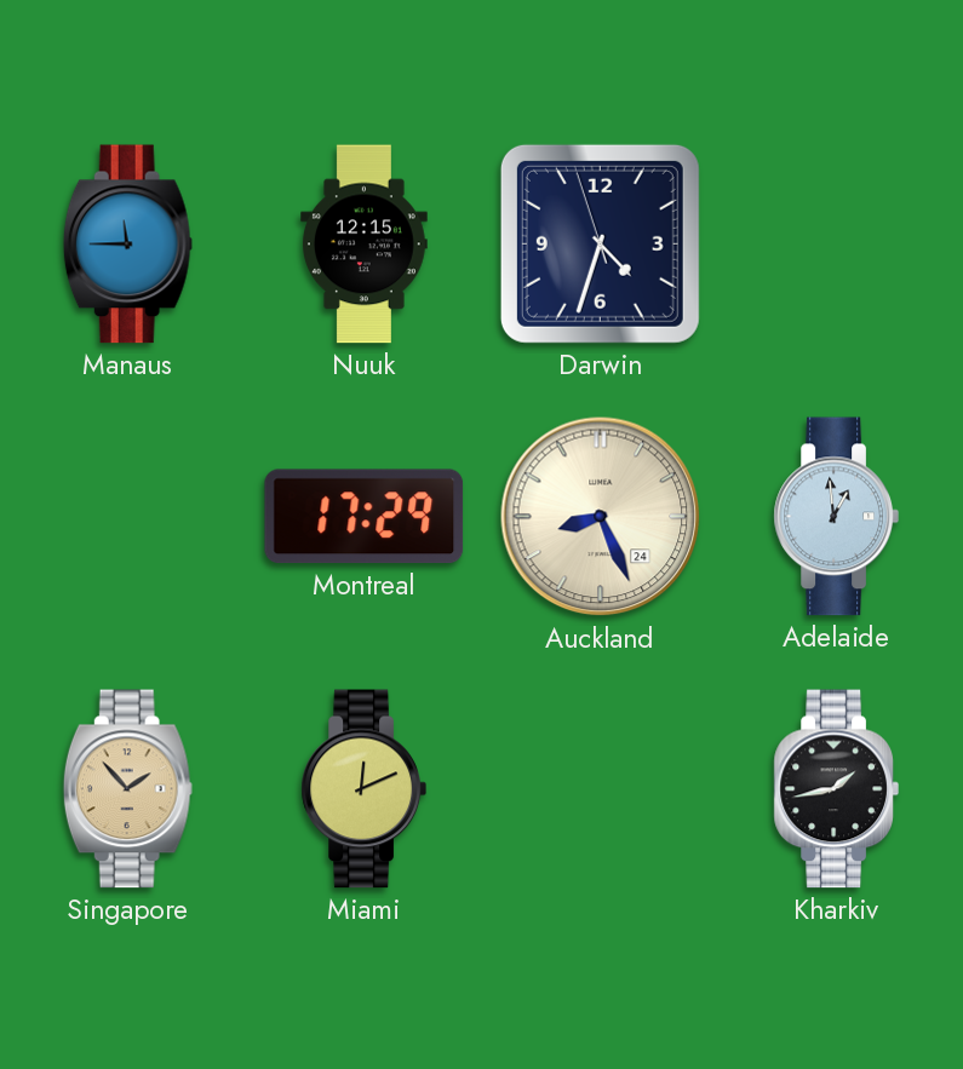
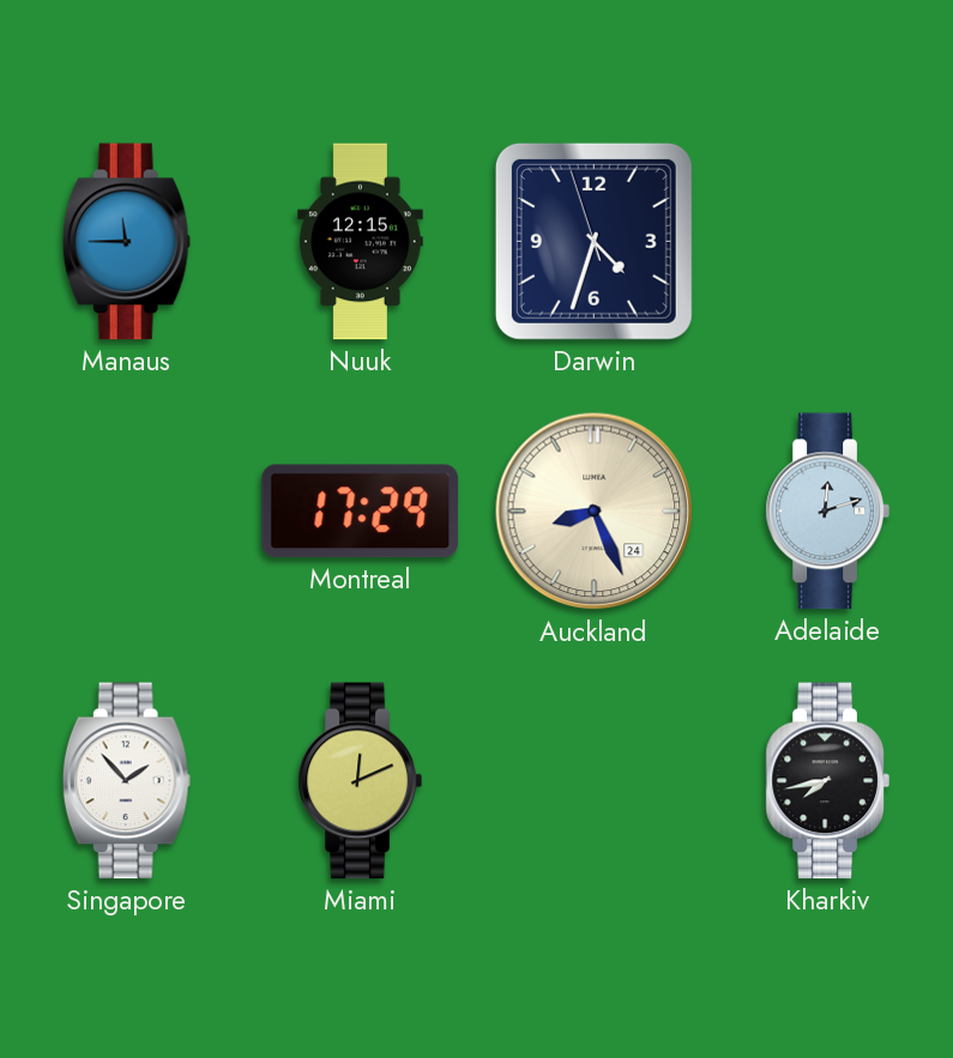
Adelaide: 12:59 -> 12:12
Singapore dial: champagne -> white
Kharkiv: 1:43 -> 7:43
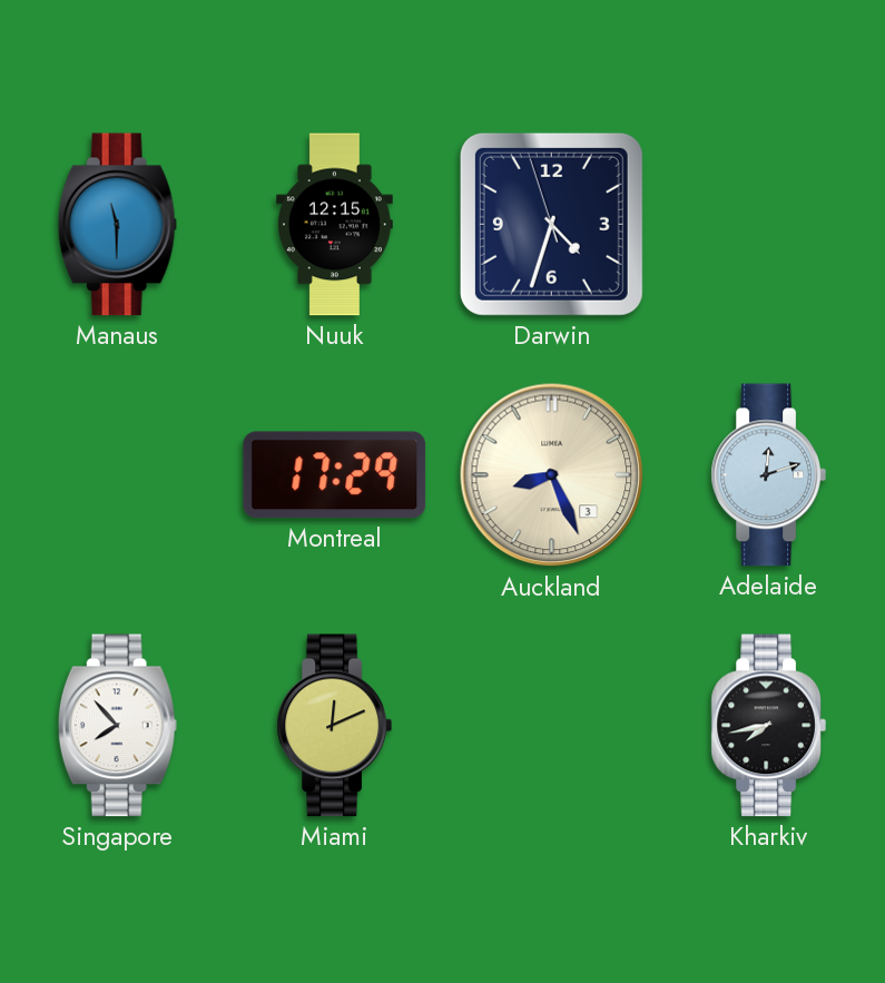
Manaus: 11:45 -> 11:30
Auckland date: 24 -> 3
Singapore: 1:53 -> 7:53
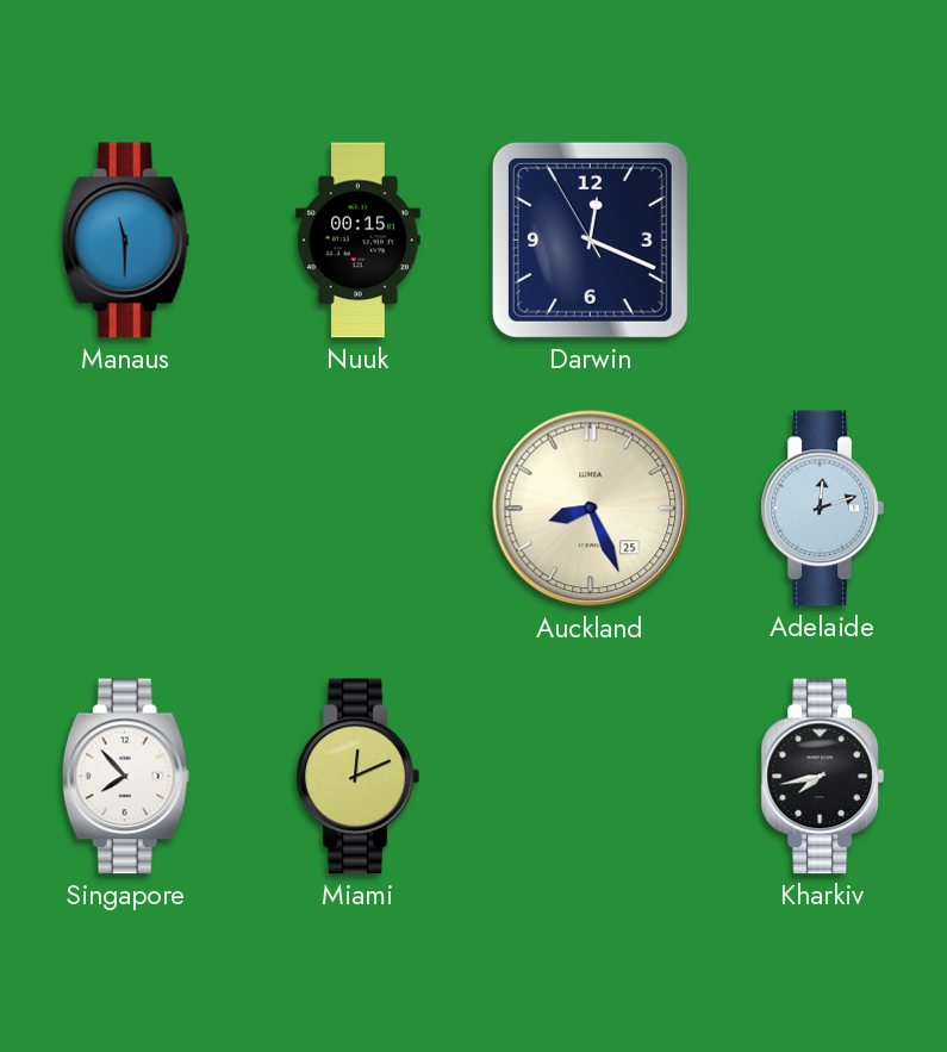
Nuuk: 12:15 -> 00:15
Darwin: 4:32 -> 12:18
Montreal: 17:29 -> none
Auckland date: 3 -> 25
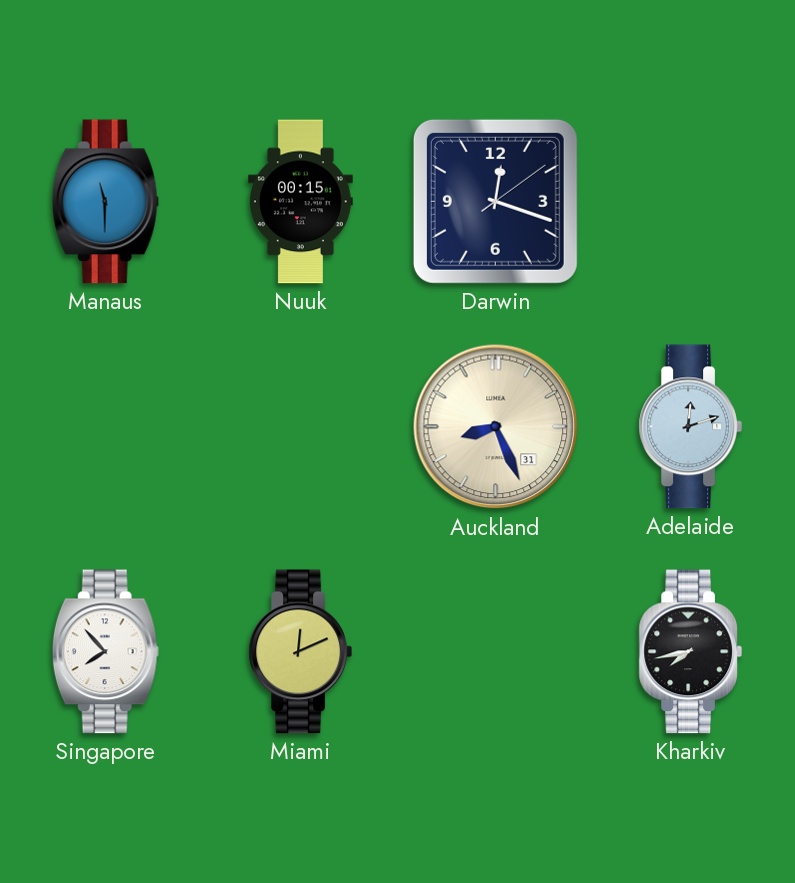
Darwin: 12:18:55 -> 12:18:09
Auckland date: 25 -> 31
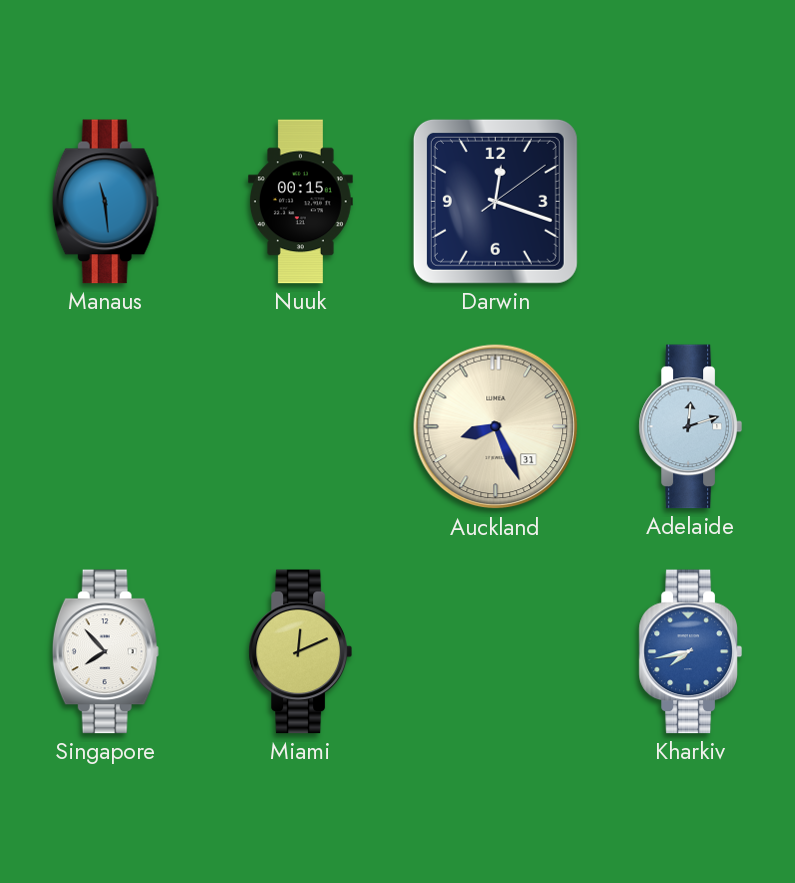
Manaus: 11:30 -> 11:29
Kharkiv dial: black -> blue
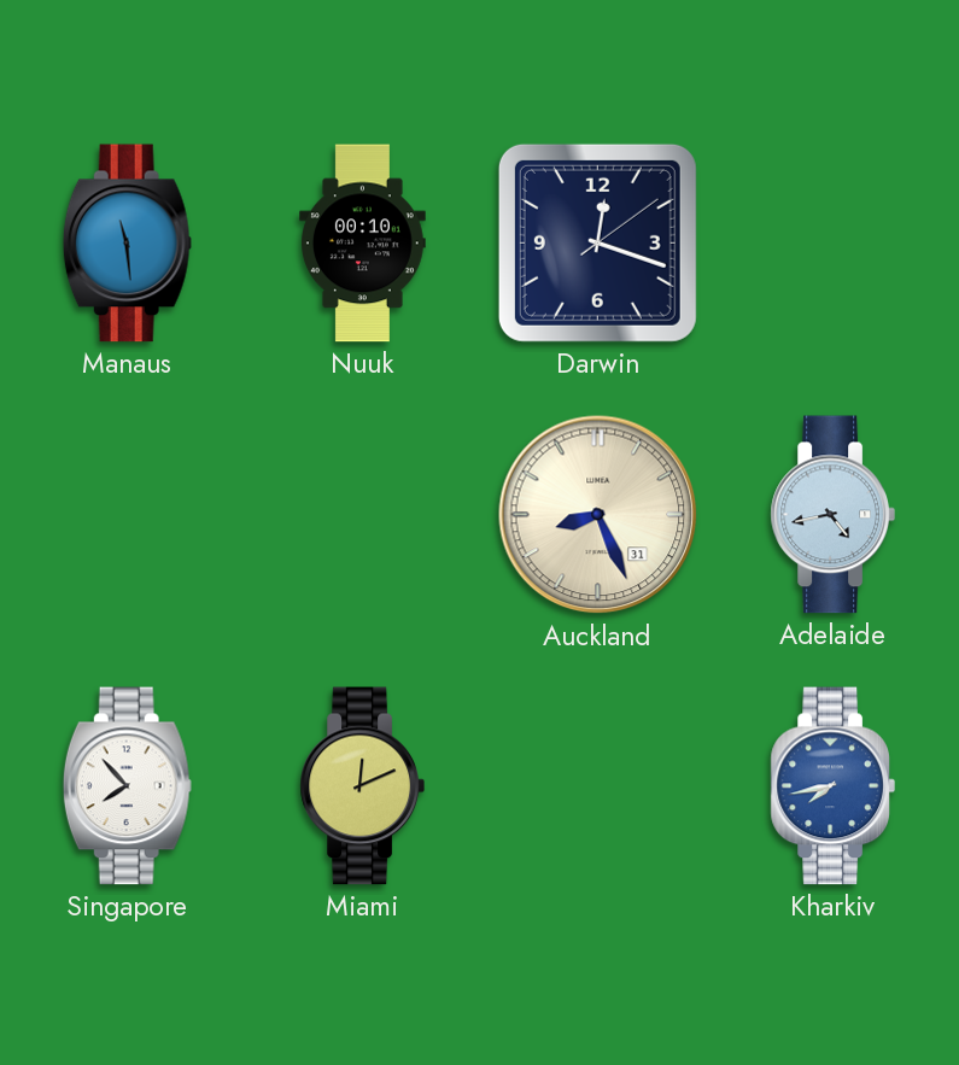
Nuuk: 00:15 -> 00:10
Adelaide: 12:12 -> 4:43
